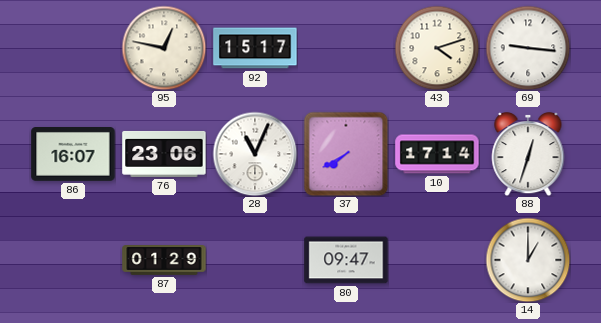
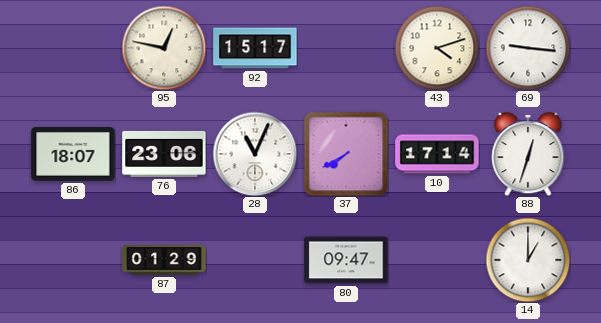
86: 16:07 -> 18:07
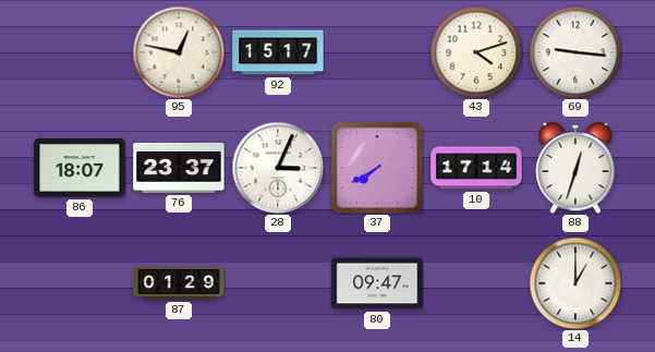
76: 23:06 -> 23:37
28: 11:04 -> 3:04
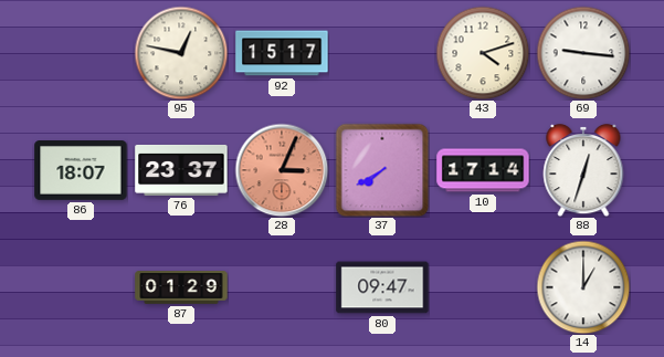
28 dial: white -> salmon
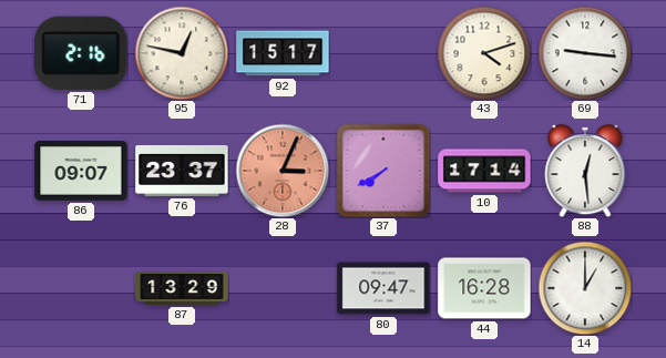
71: none -> 2:16
86: 18:07 -> 09:07
88: 12:33 -> 12:29
87: 01:29 -> 13:29
44: none -> 16:28
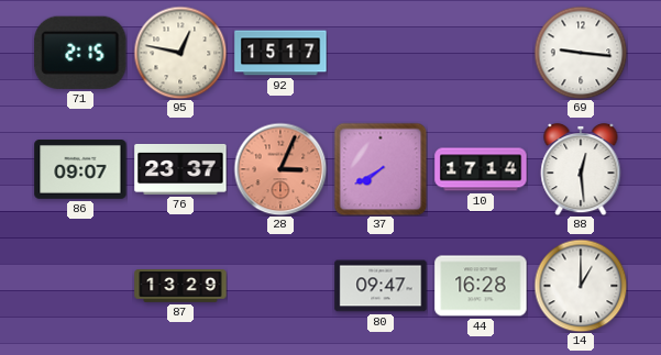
71: 2:16 -> 2:15
43: 4:12 -> none
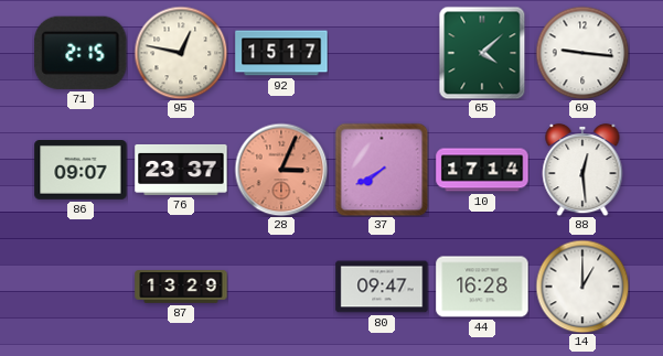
65: none -> 4:08
